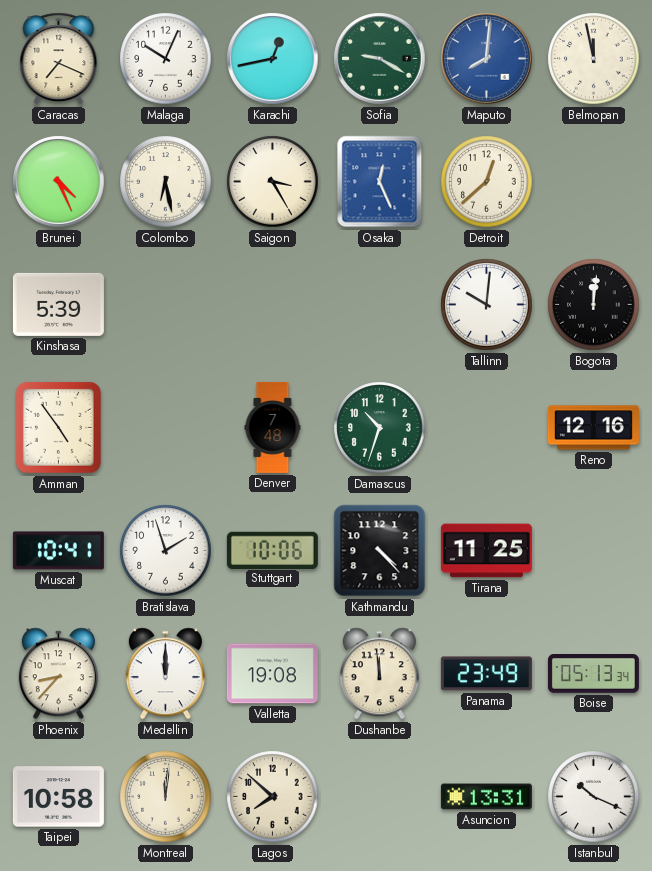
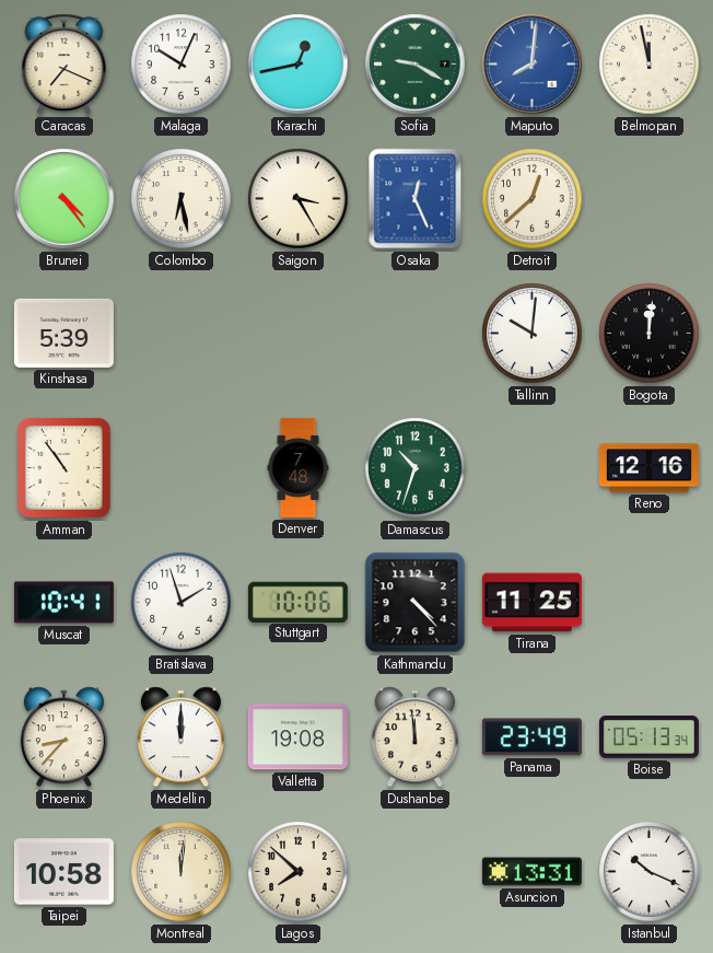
Brunei: 4:26 -> 4:24
Amman: 4:54 -> 10:54
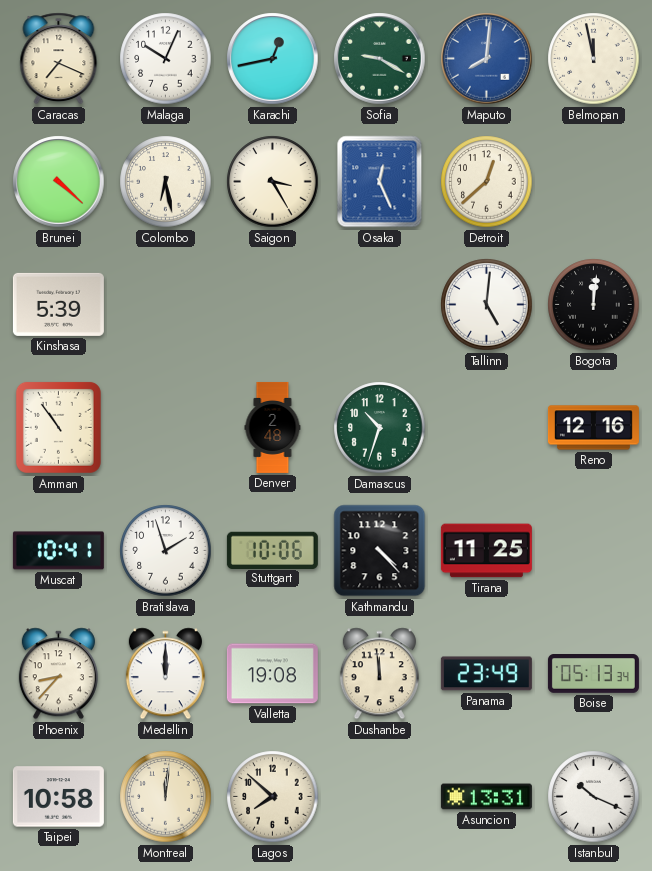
Brunei: 4:24 -> 4:22
Tallinn: 10:01 -> 5:01
Denver: 7:48 -> 2:48
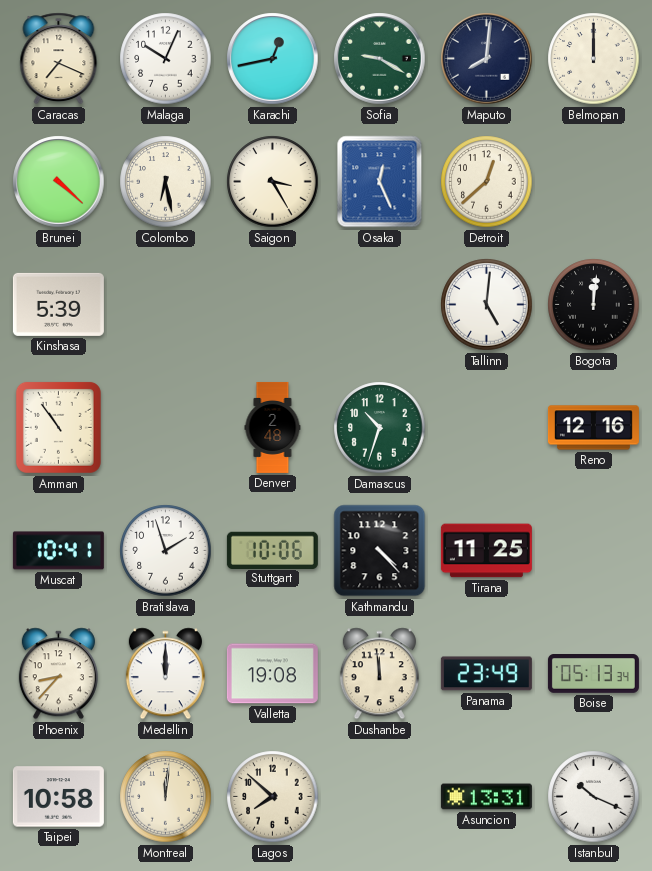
Maputo dial: blue -> navy
Belmopan: 11:58 -> 12:00
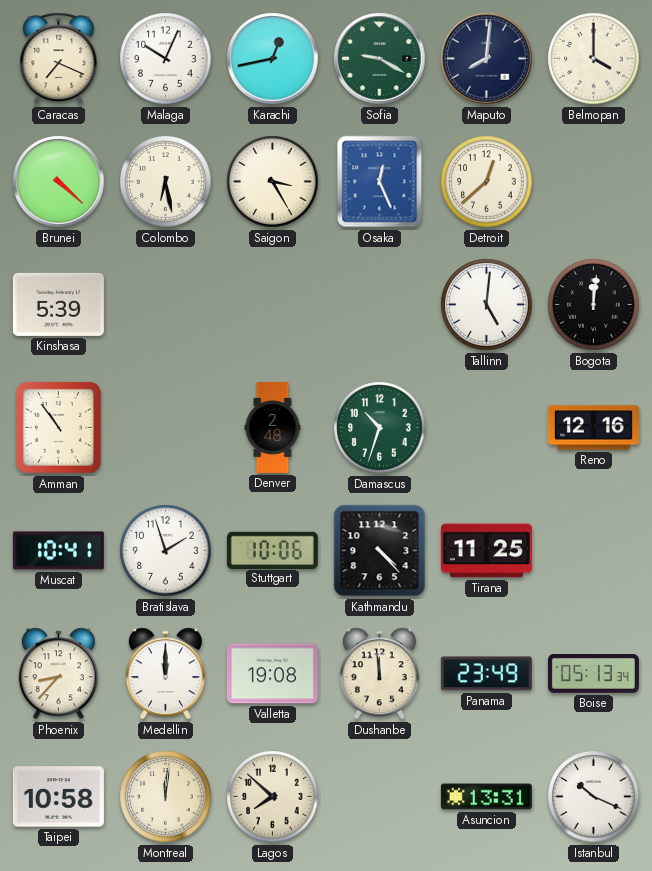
Belmopan: 12:00 -> 4:00
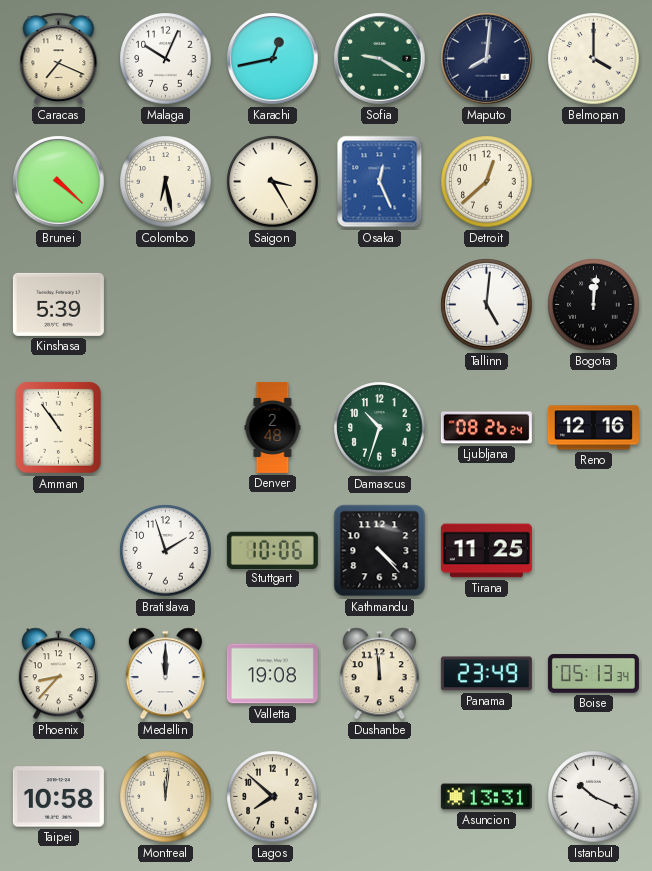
Ljubljana: none -> 08:26
Muscat: 10:41 -> none
